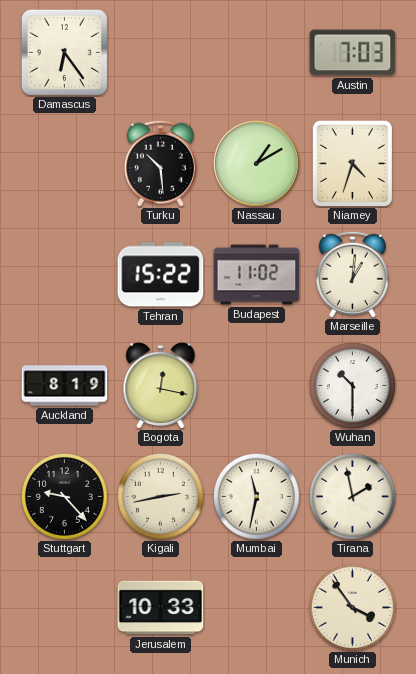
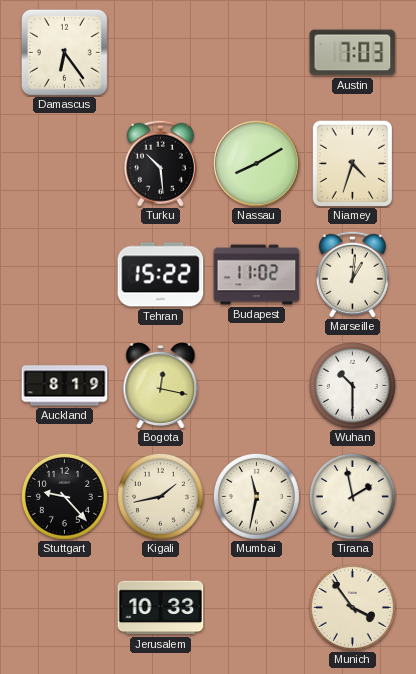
Nassau: 1:10 -> 8:10
Kigali: 2:43 -> 1:43
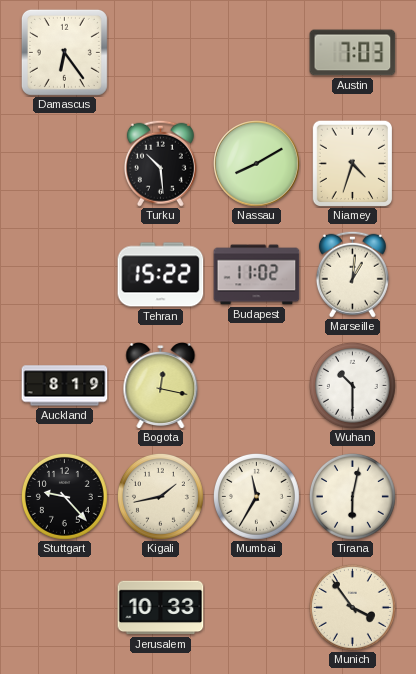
Mumbai: 11:32 -> 11:35
Tirana: 1:58 -> 6:02
